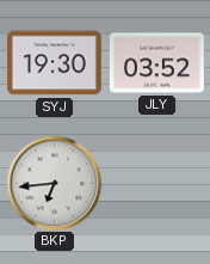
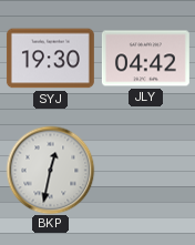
JLY: 03:52 -> 04:42
BKP: 6:44 -> 12:32
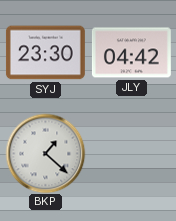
SYJ: 19:30 -> 23:30
BKP: 12:32 -> 1:22
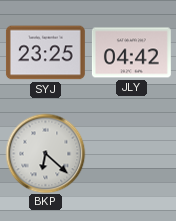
SYJ: 23:30 -> 23:25
BKP: 1:22 -> 6:22
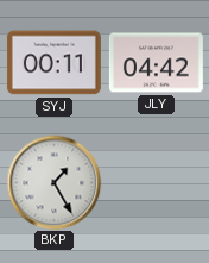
SYJ: 23:25 -> 00:11
BKP: 6:22 -> 1:25
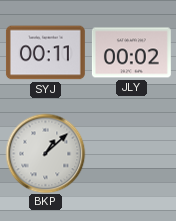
JLY: 04:42 -> 00:02
BKP: 1:25 -> 1:08
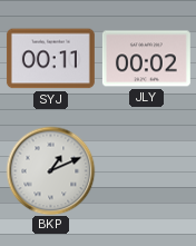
BKP: 1:08 -> 1:11
